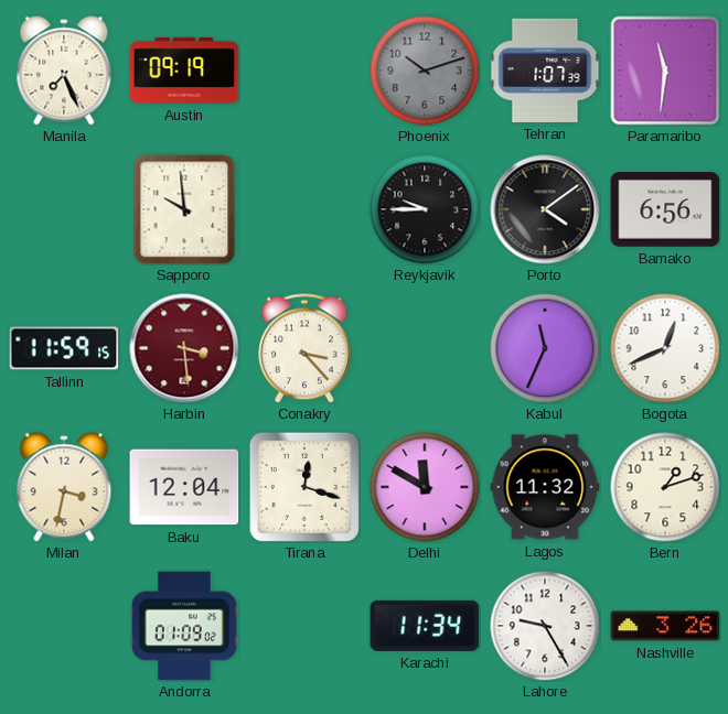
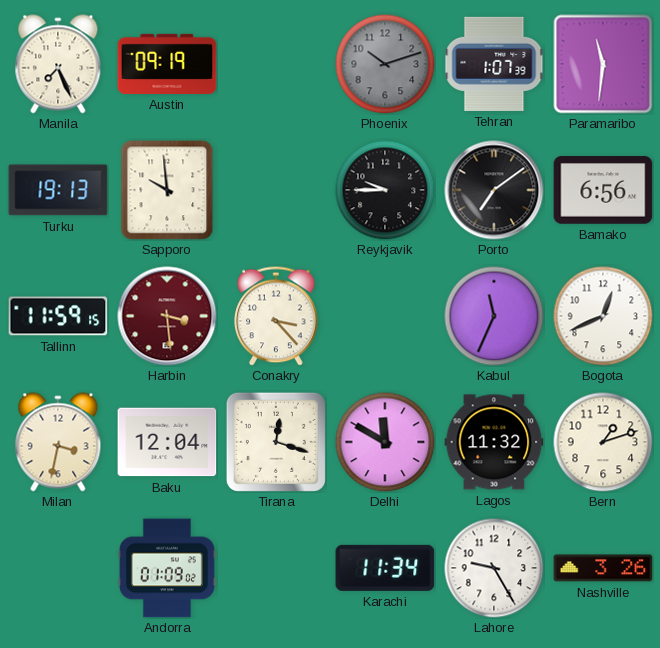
Turku: none -> 19:13
Porto: 4:09 -> 7:09
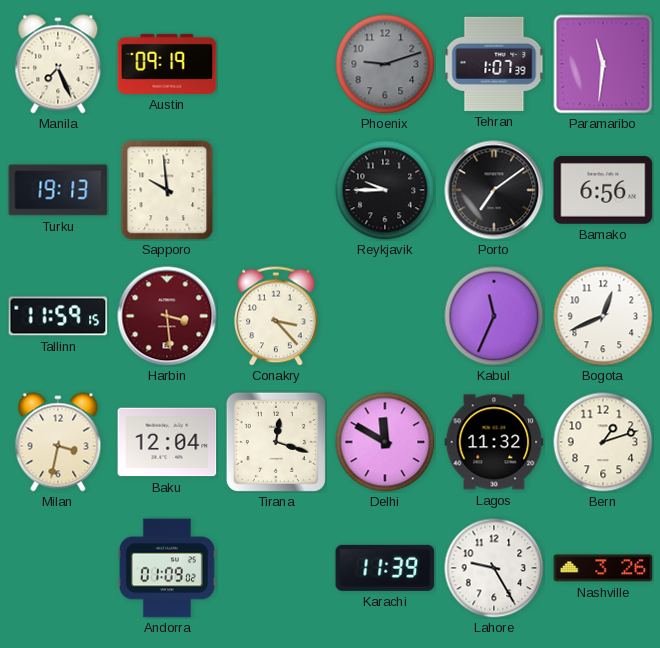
Phoenix: 10:12 -> 9:12
Karachi: 11:34 -> 11:39
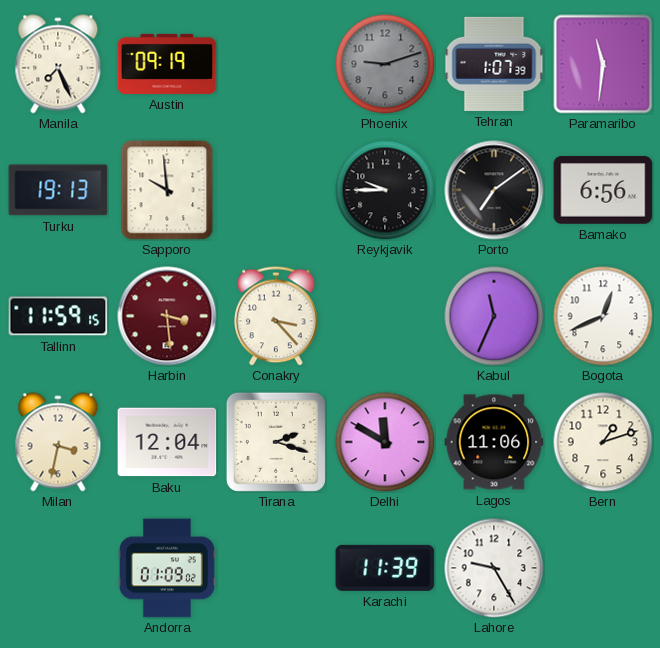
Tirana: 12:18 -> 2:18
Lagos: 11:32 -> 11:06
Nashville: 3:26 -> none
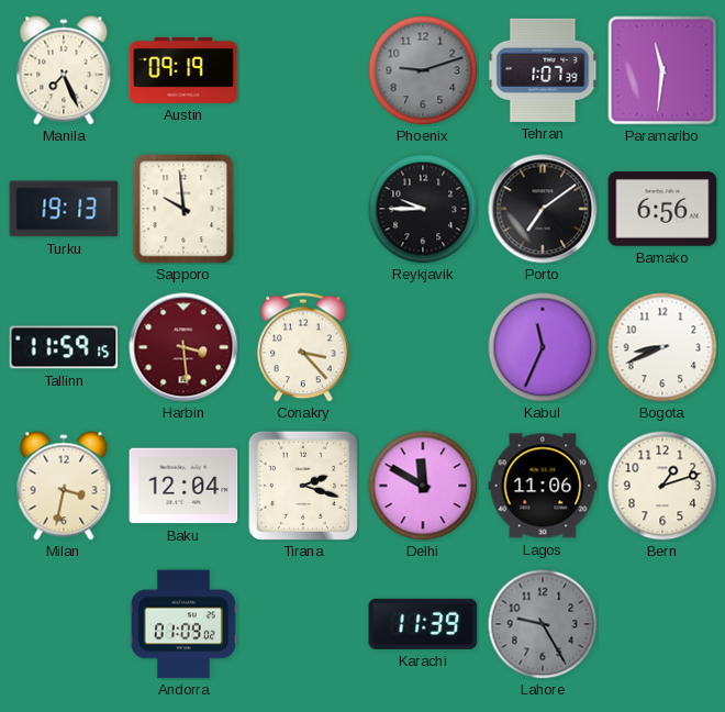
Bogota: 12:41 -> 8:41
Lahore dial: white -> grey
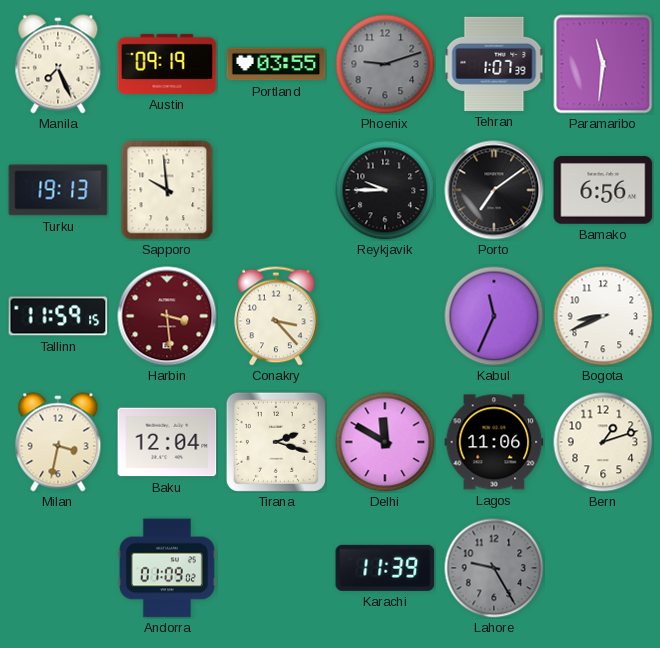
Portland: none -> 03:55
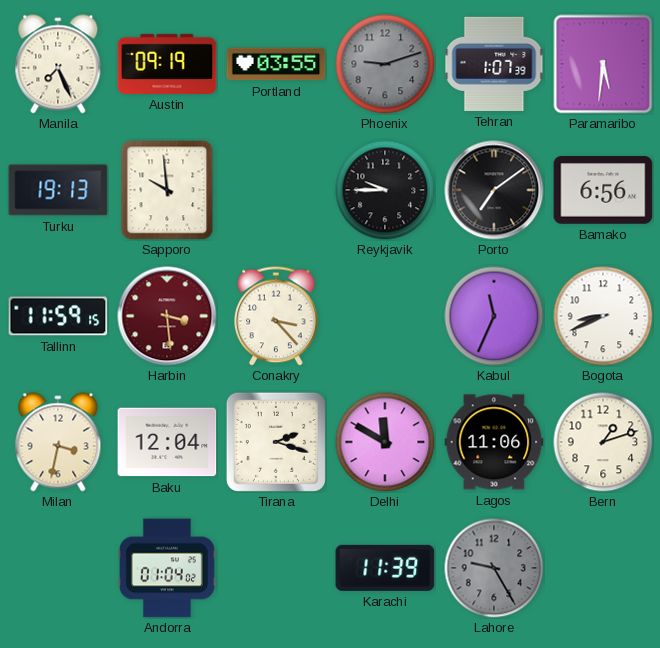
Paramaribo: 11:31 -> 5:31
Andorra: 01:09 -> 01:04
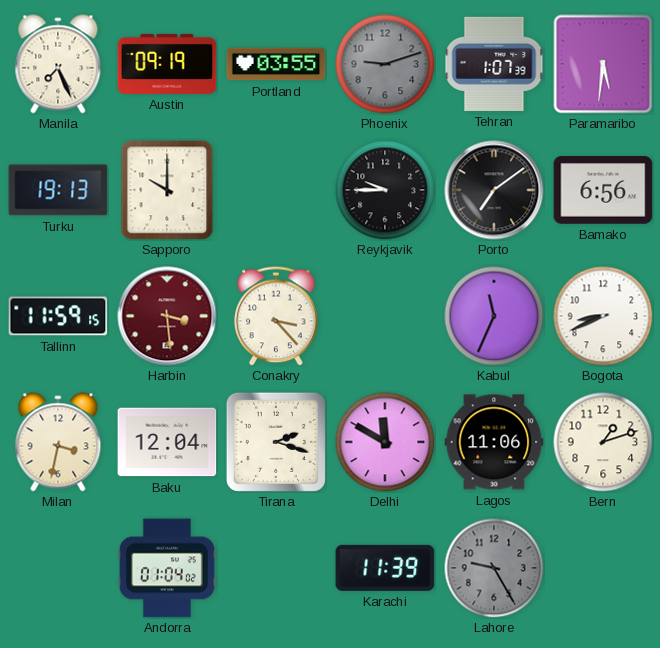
Sapporo: 9:59 -> 10:00
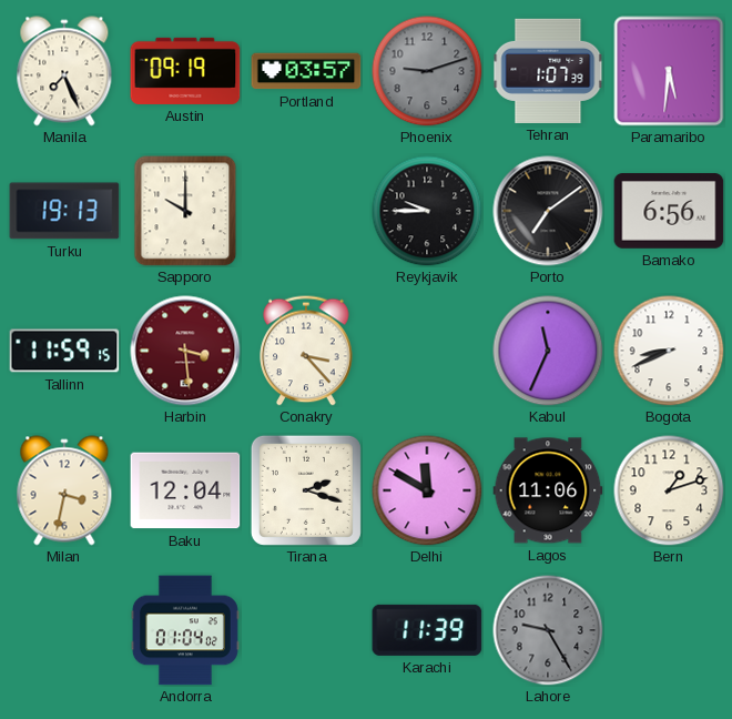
Portland: 03:55 -> 03:57
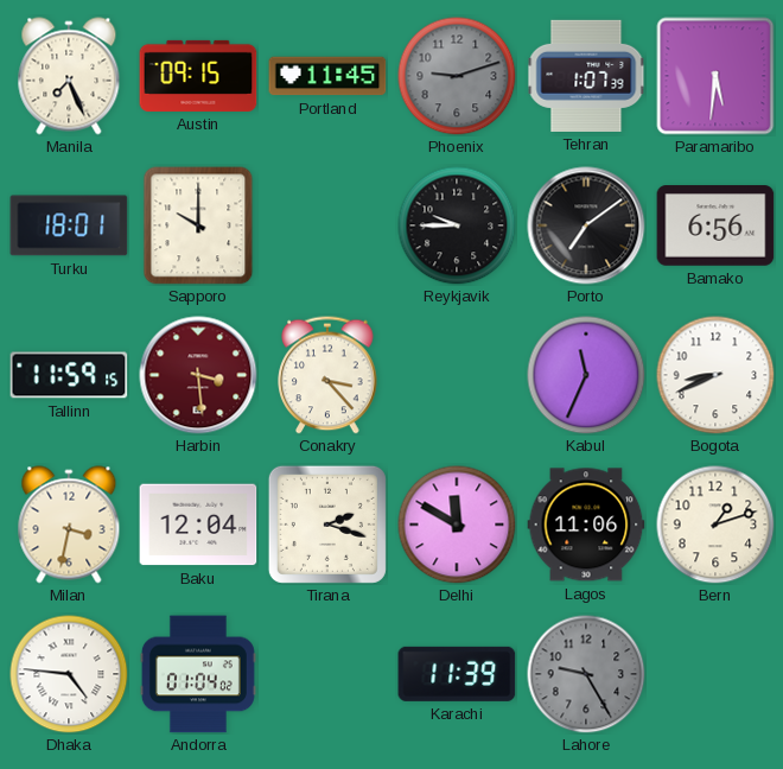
Austin: 09:19 -> 09:15
Portland: 03:57 -> 11:45
Turku: 19:13 -> 18:01
Dhaka: none -> 4:46
